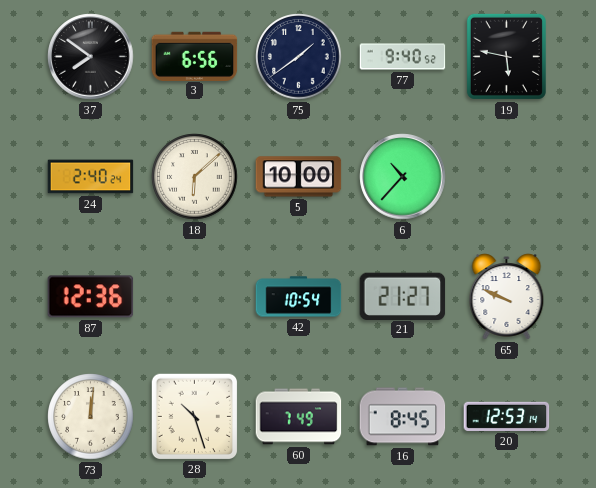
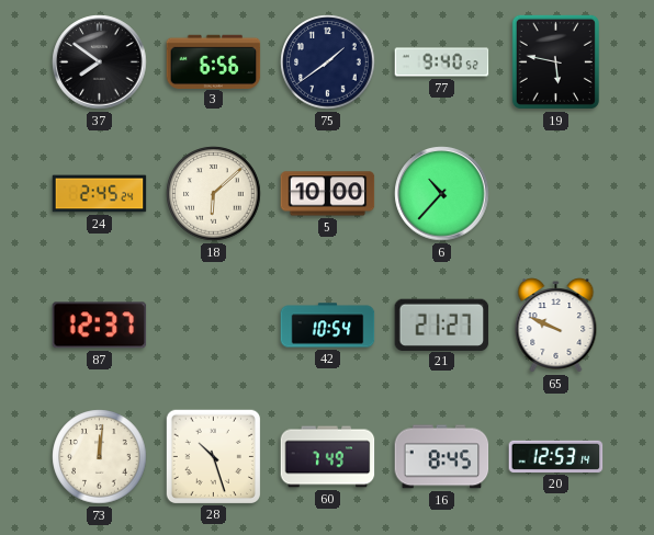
24: 2:40 -> 2:45
87: 12:36 -> 12:37
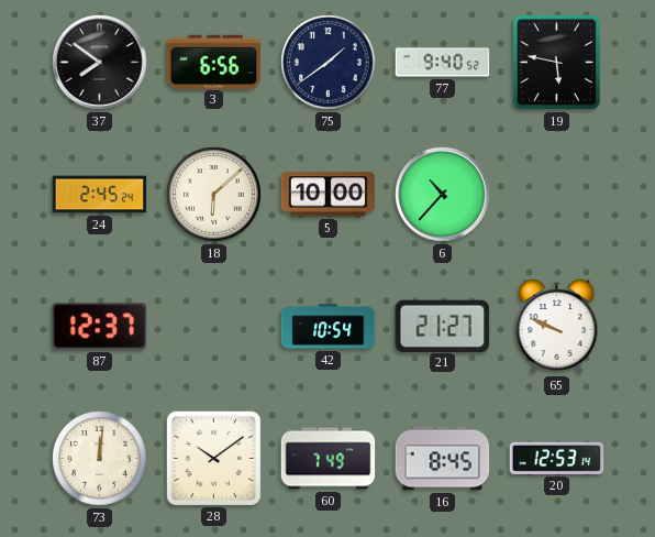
28: 10:27 -> 10:09
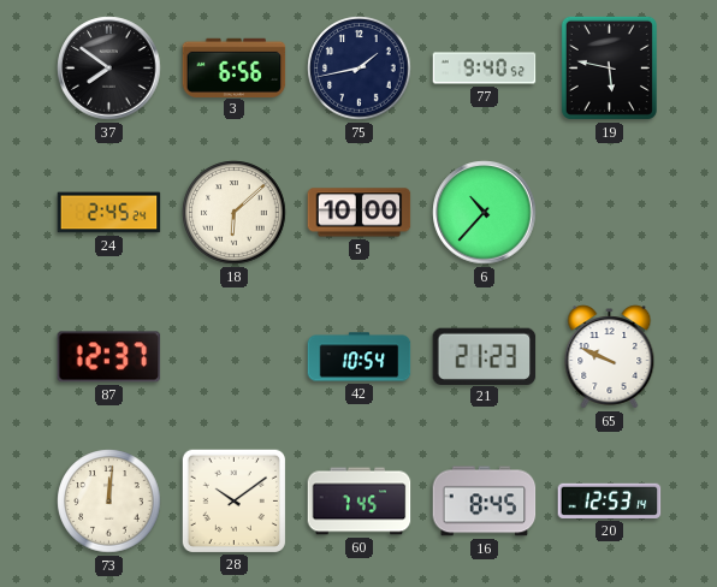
75: 1:39 -> 1:43
21: 21:27 -> 21:23
60: 7:49 -> 7:45
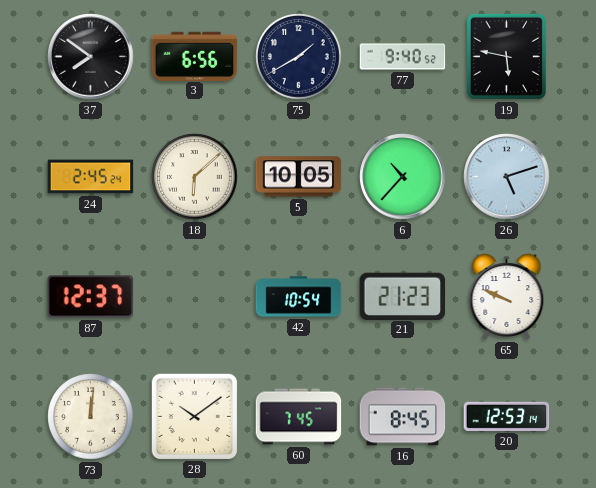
75: 1:43 -> 1:40
5: 10:00 -> 10:05
26: none -> 5:12
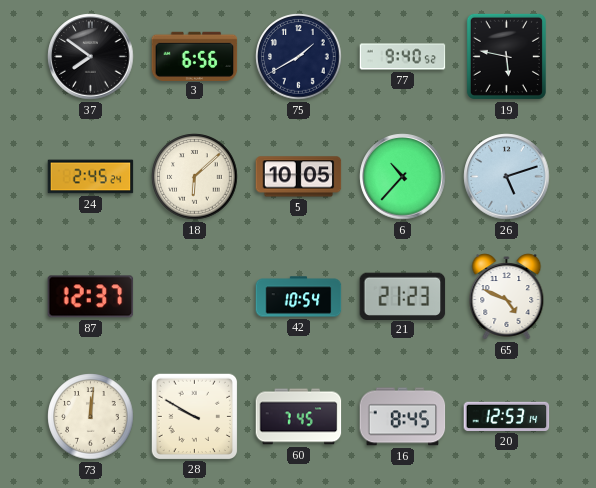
65: 9:49 -> 4:49
28: 10:09 -> 9:50
